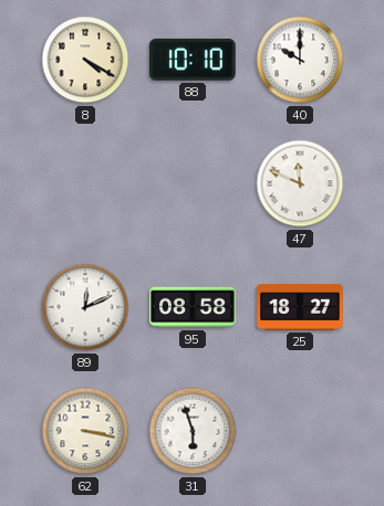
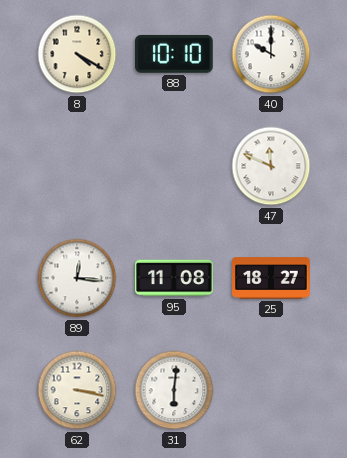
89: 12:11 -> 12:16
95: 08:58 -> 11:08
31: 5:57 -> 6:01
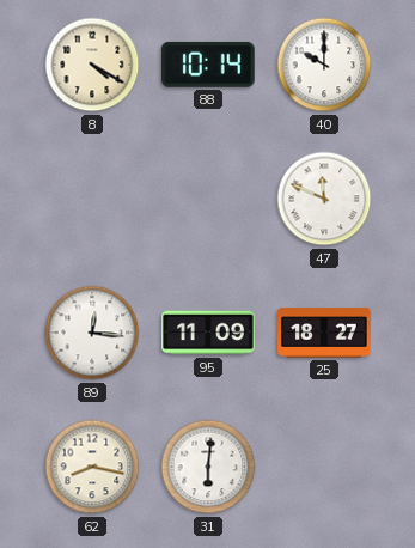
88: 10:10 -> 10:14
95: 11:08 -> 11:09
62: 3:17 -> 8:17
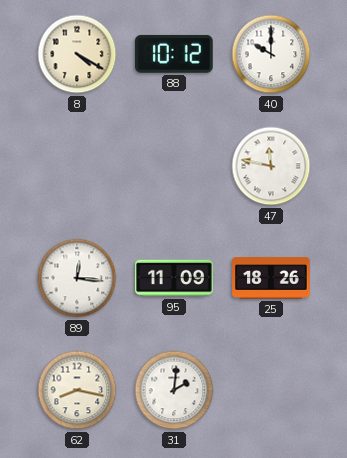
88: 10:14 -> 10:12
47: 11:49 -> 11:47
25: 18:27 -> 18:26
31: 6:01 -> 2:01
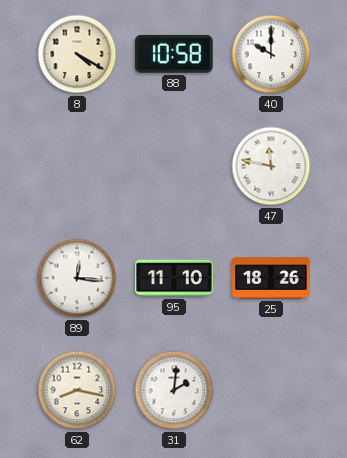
88: 10:12 -> 10:58
95: 11:09 -> 11:10
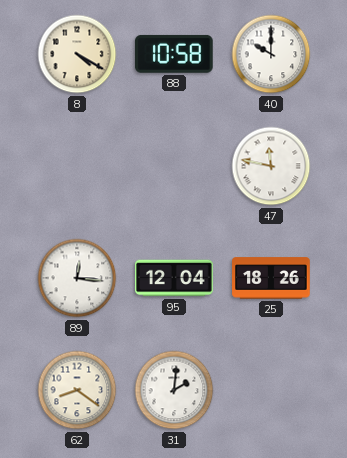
95: 11:10 -> 12:04
62: 8:17 -> 8:21
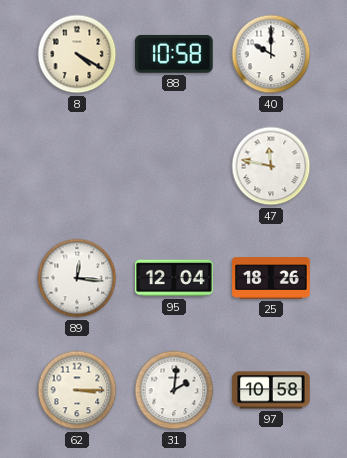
62: 8:21 -> 3:15
97: none -> 10:58
